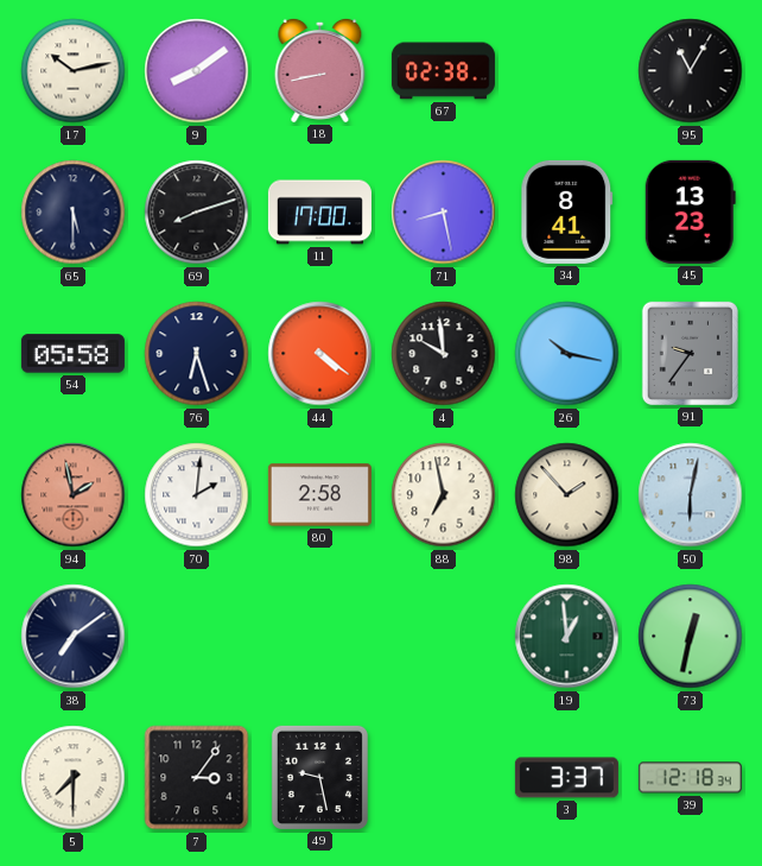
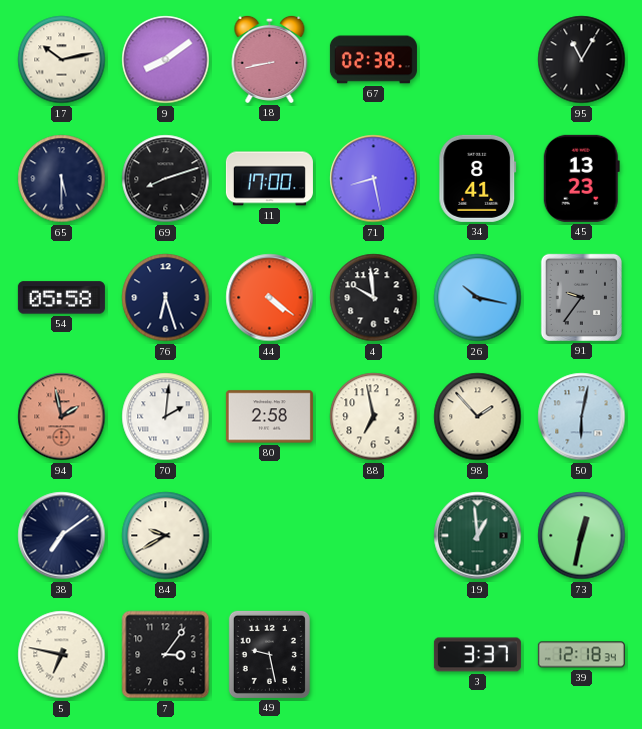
84: none -> 9:40
5: 7:30 -> 6:47
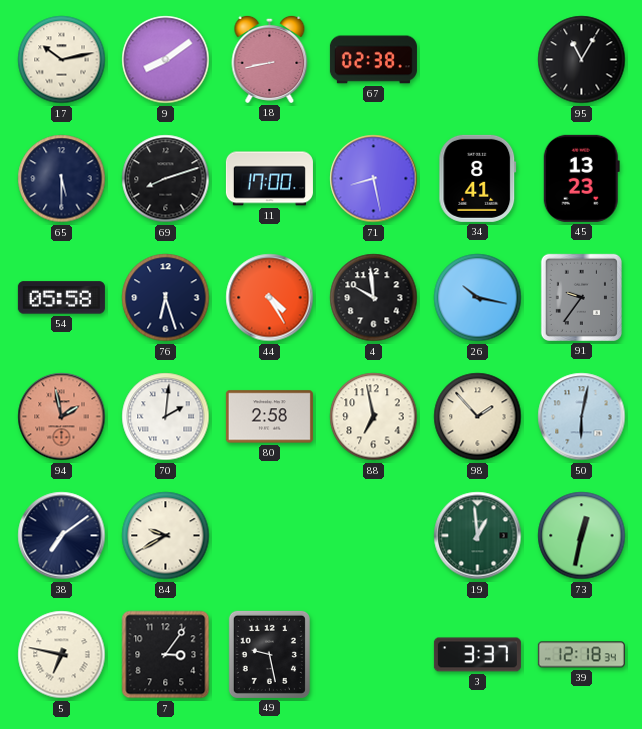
44: 4:21 -> 4:25
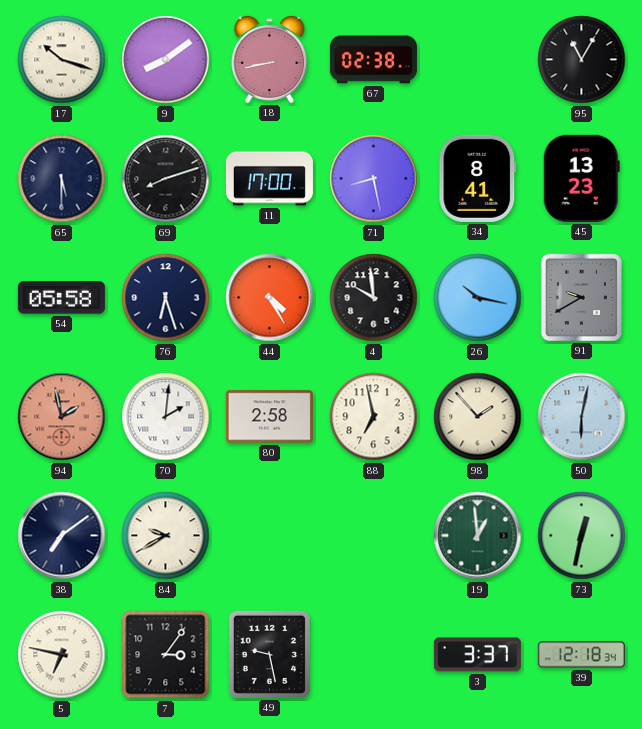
17: 10:13 -> 10:18
91: 9:36 -> 9:40
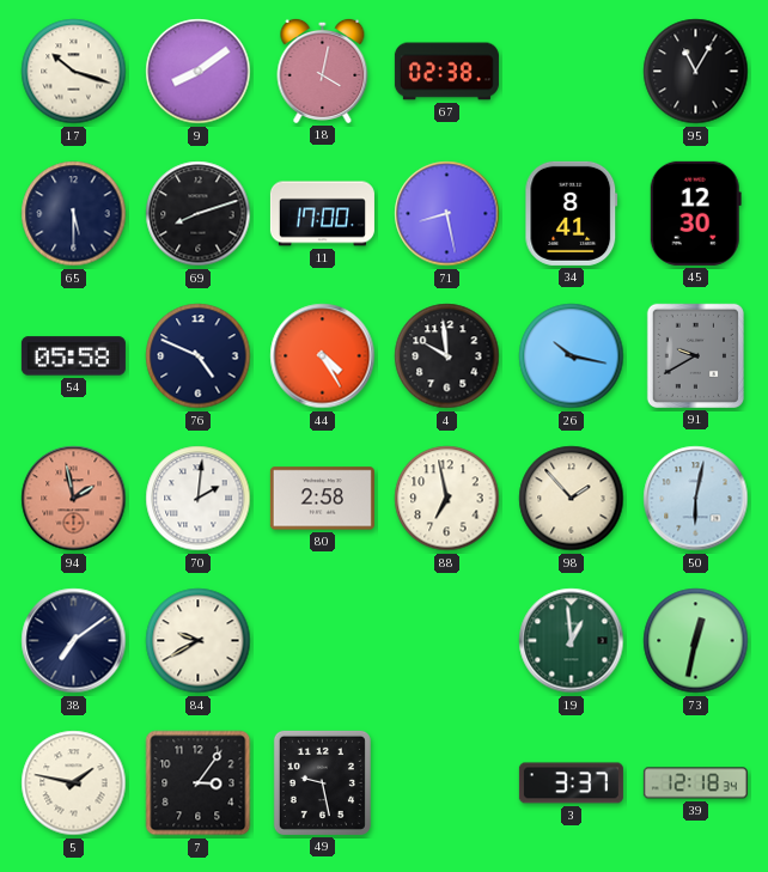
18: 8:43 -> 4:02
45: 13:23 -> 12:30
76: 6:27 -> 4:49
5: 6:47 -> 1:47
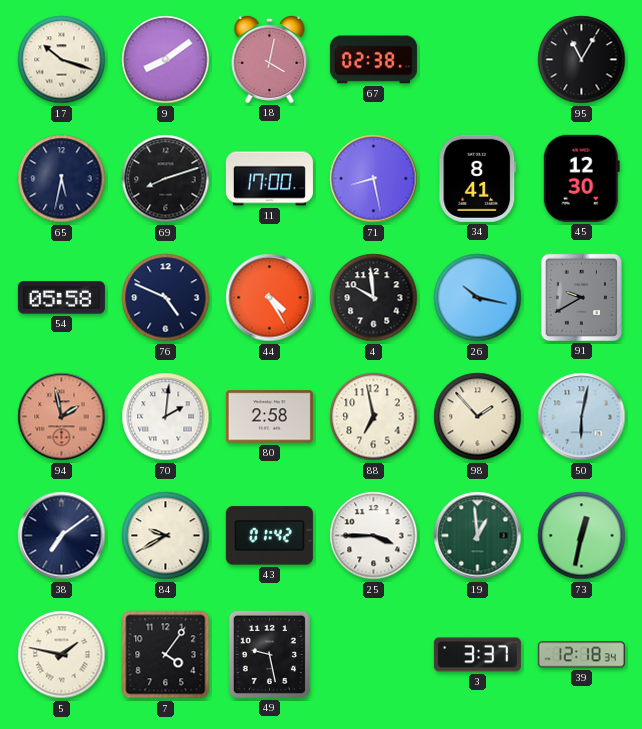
65: 5:30 -> 5:32
43: none -> 01:42
25: none -> 3:45
7: 3:06 -> 4:06
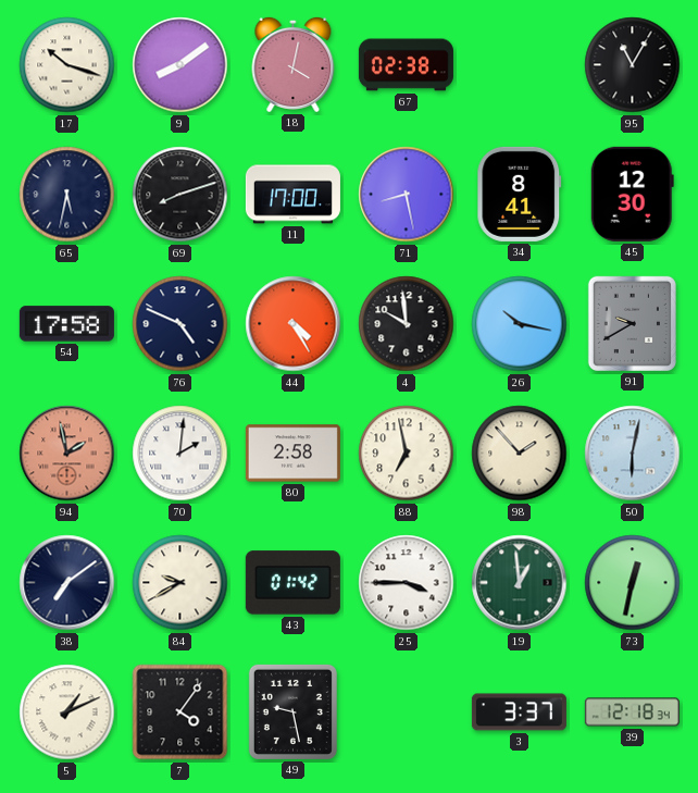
54: 05:58 -> 17:58
5: 1:47 -> 1:11
